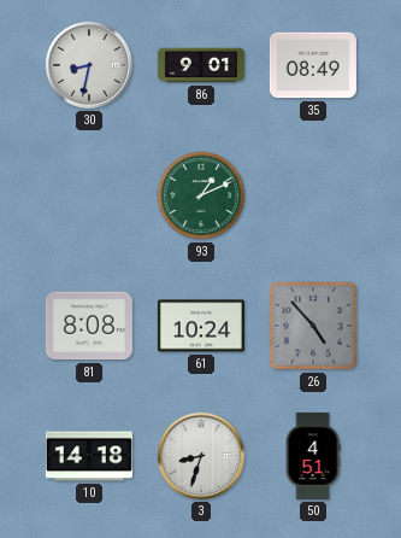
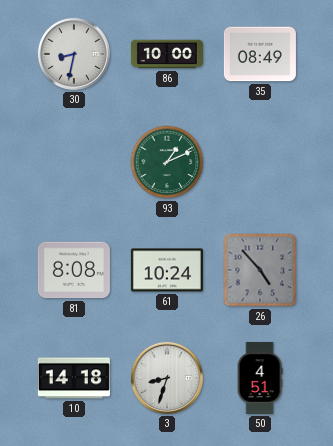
86: 9:01 -> 10:00
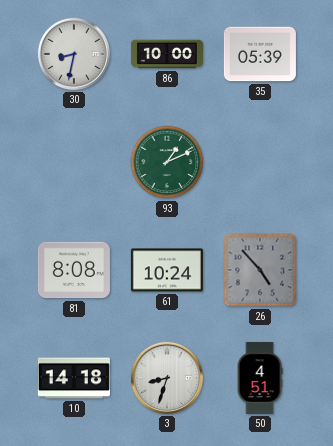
35: 08:49 -> 05:39
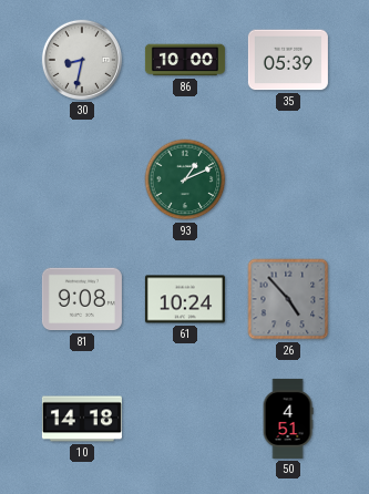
81: 8:08 -> 9:08
3: 8:33 -> none
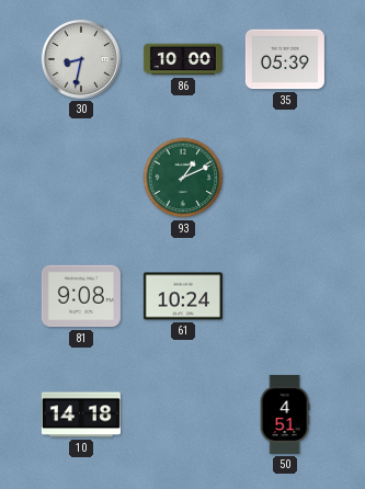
26: 4:53 -> none
